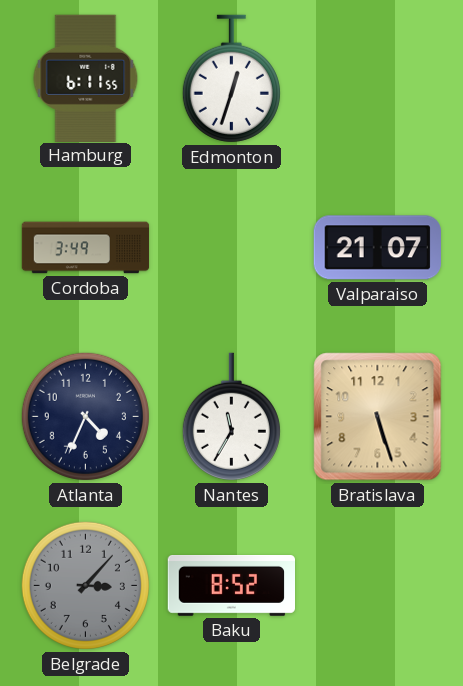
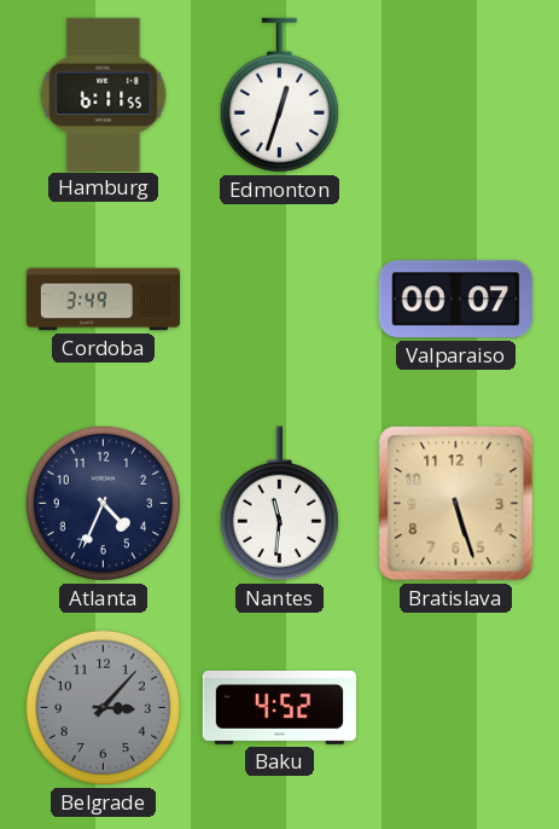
Valparaiso: 21:07 -> 00:07
Nantes: 11:35 -> 11:31
Baku: 8:52 -> 4:52
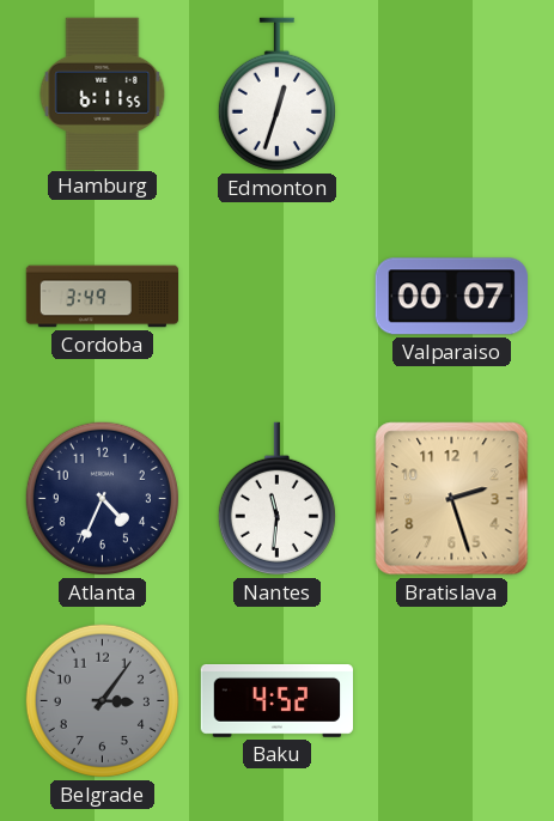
Bratislava: 5:27 -> 2:27
Belgrade: 3:07 -> 3:06
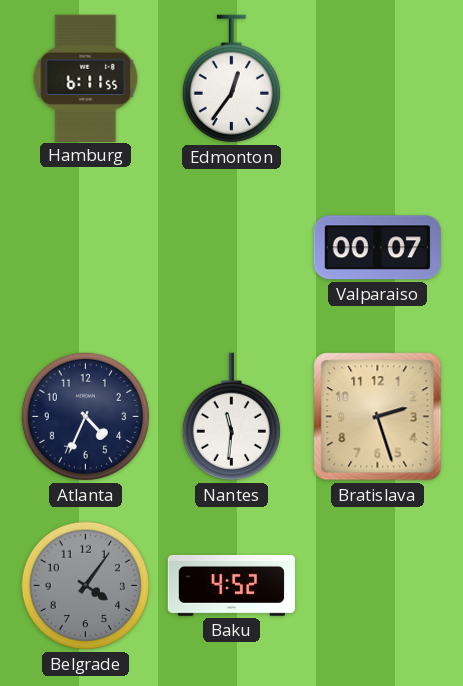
Edmonton: 12:33 -> 12:36
Cordoba: 3:49 -> none
Belgrade: 3:06 -> 4:06
